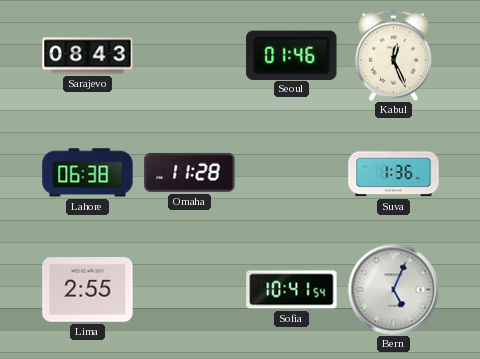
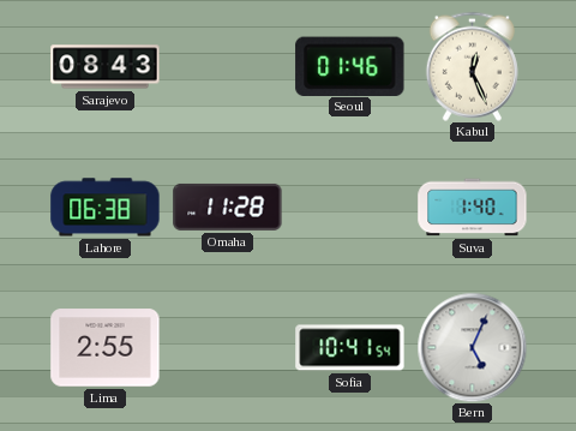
Suva: 1:36 -> 1:40
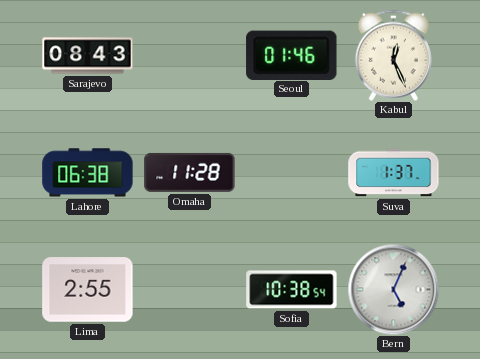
Suva: 1:40 -> 1:37
Sofia: 10:41 -> 10:38
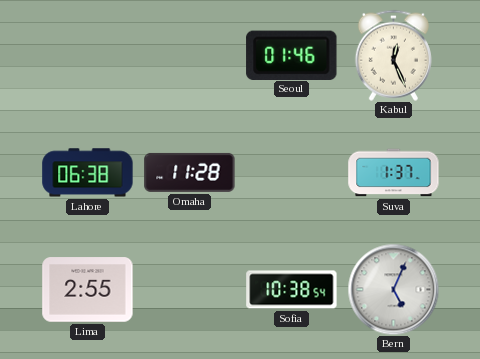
Sarajevo: 08:43 -> none
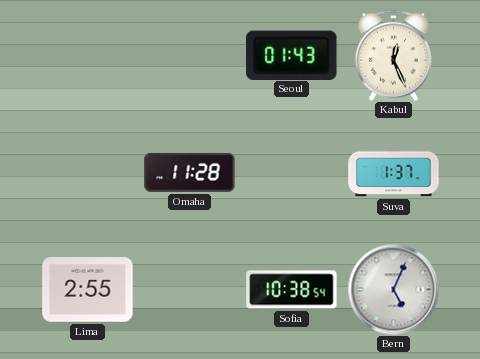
Seoul: 01:46 -> 01:43
Lahore: 06:38 -> none
